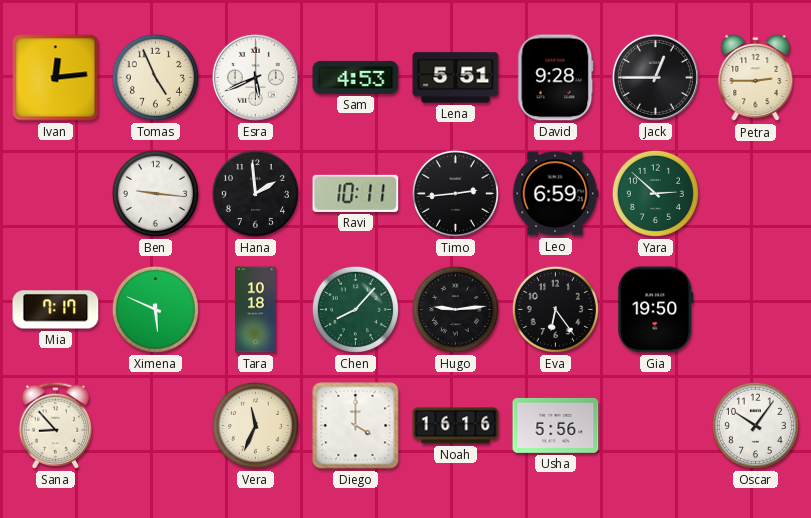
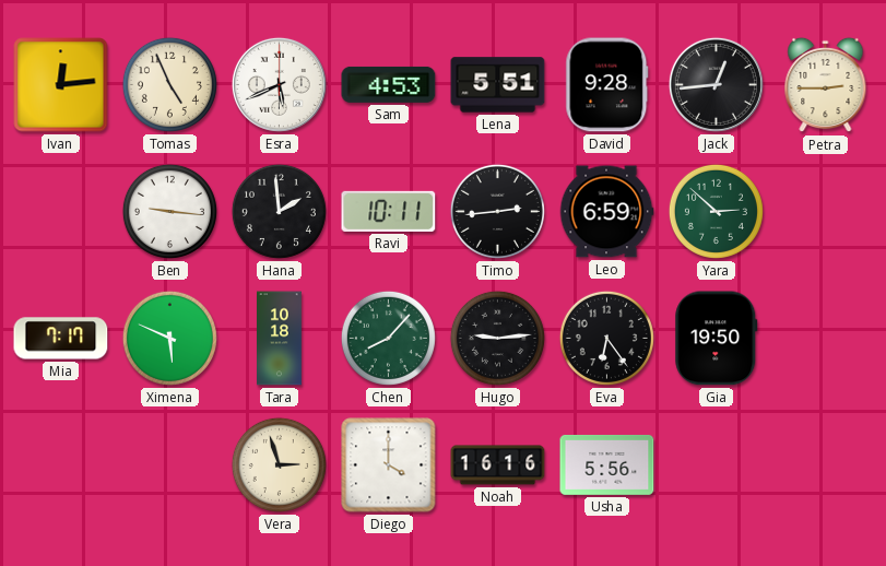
Jack: 12:45 -> 12:44
Sana: 8:53 -> none
Vera: 11:34 -> 2:57
Oscar: 10:06 -> none
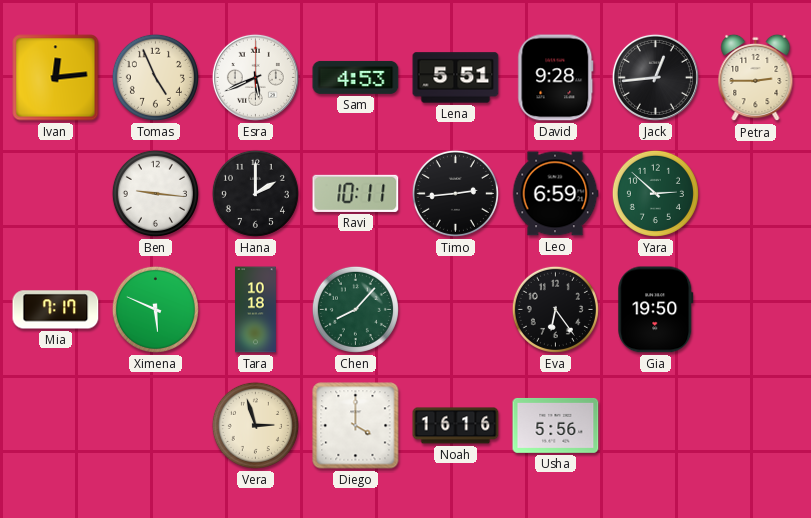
Hana: 1:59 -> 2:00
Hugo: 9:14 -> none
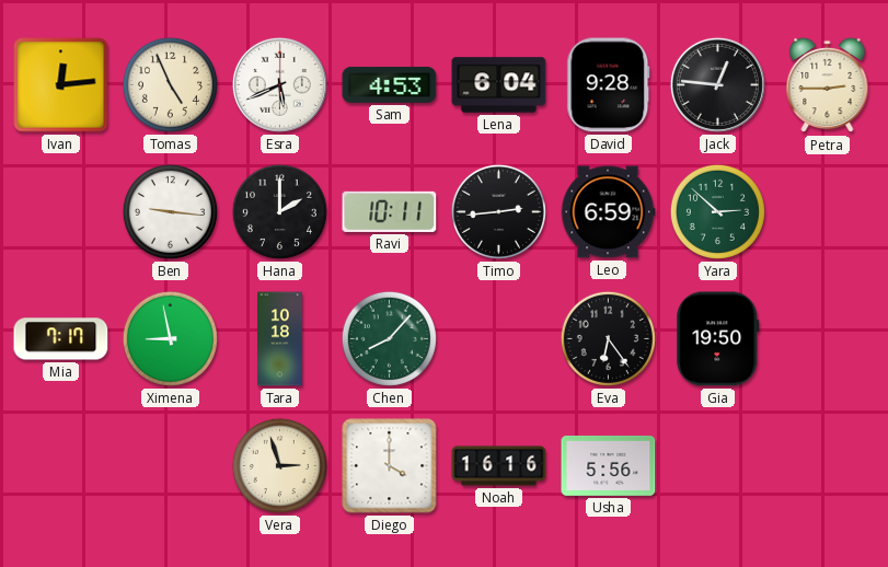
Lena: 5:51 -> 6:04
Jack: 12:44 -> 12:46
Ximena: 5:49 -> 8:58
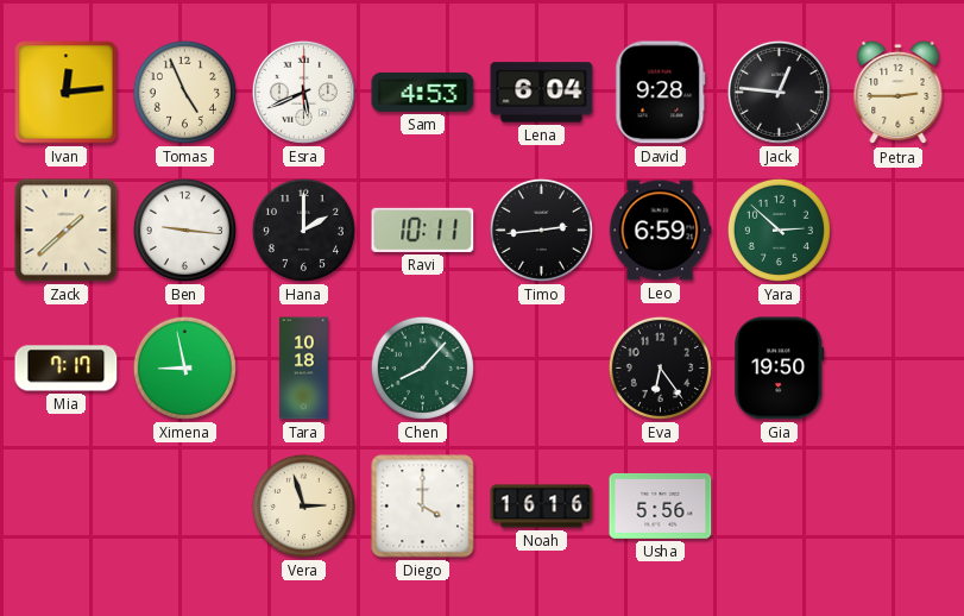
Zack: none -> 1:38
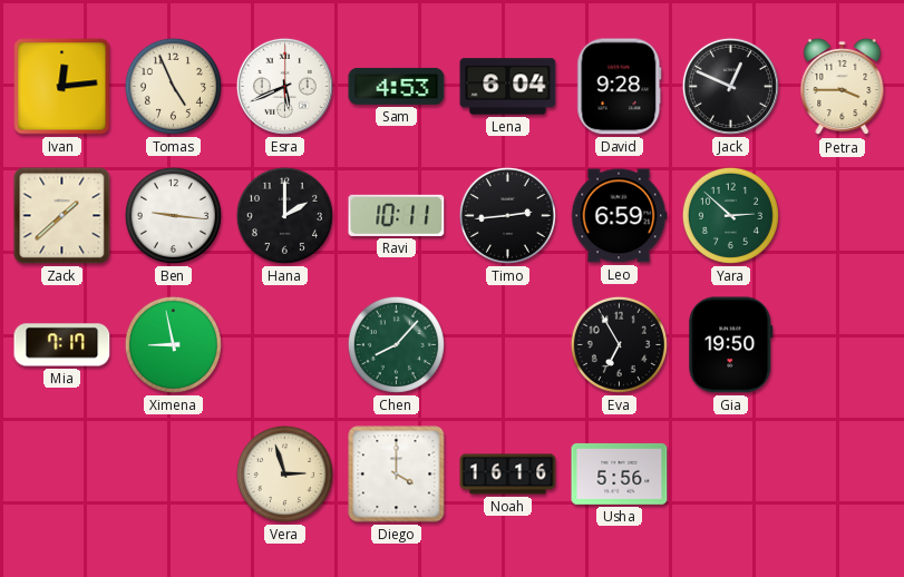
Jack: 12:46 -> 12:49
Petra: 2:45 -> 3:45
Tara: 10:18 -> none
Eva: 6:24 -> 6:55
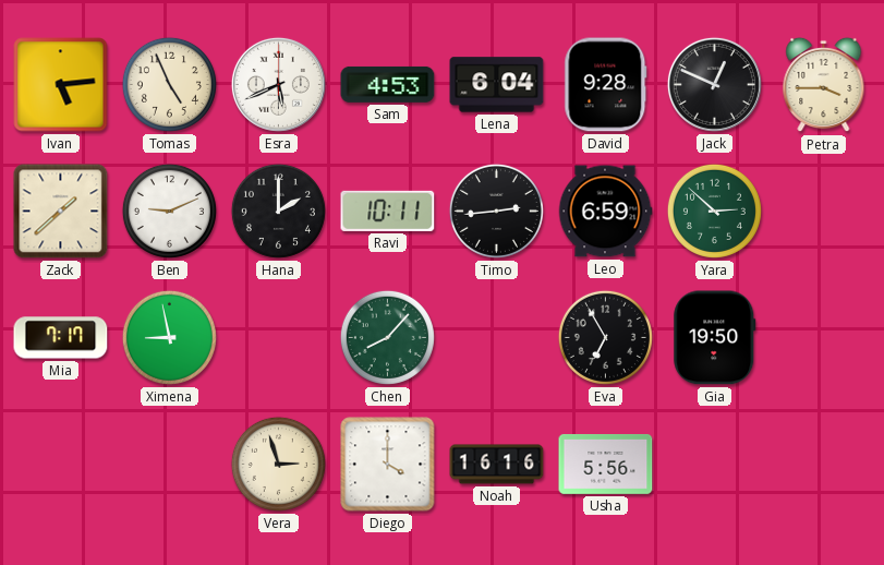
Ivan: 12:14 -> 5:14
Ben: 9:16 -> 9:11
